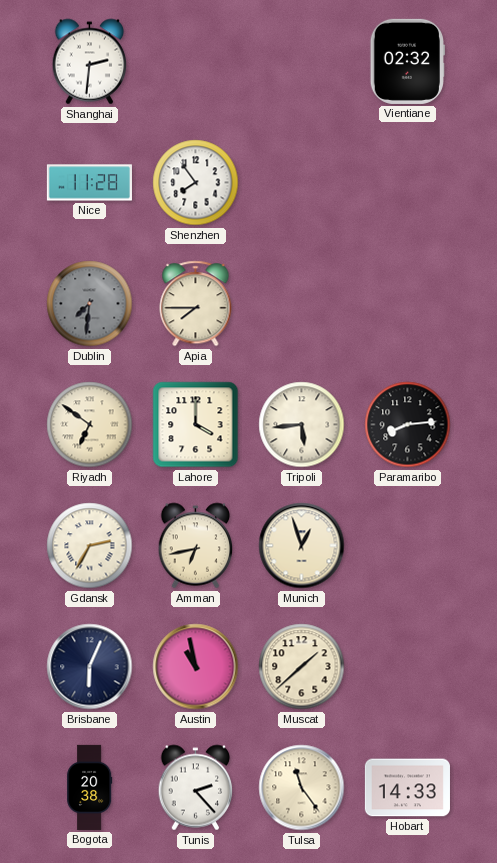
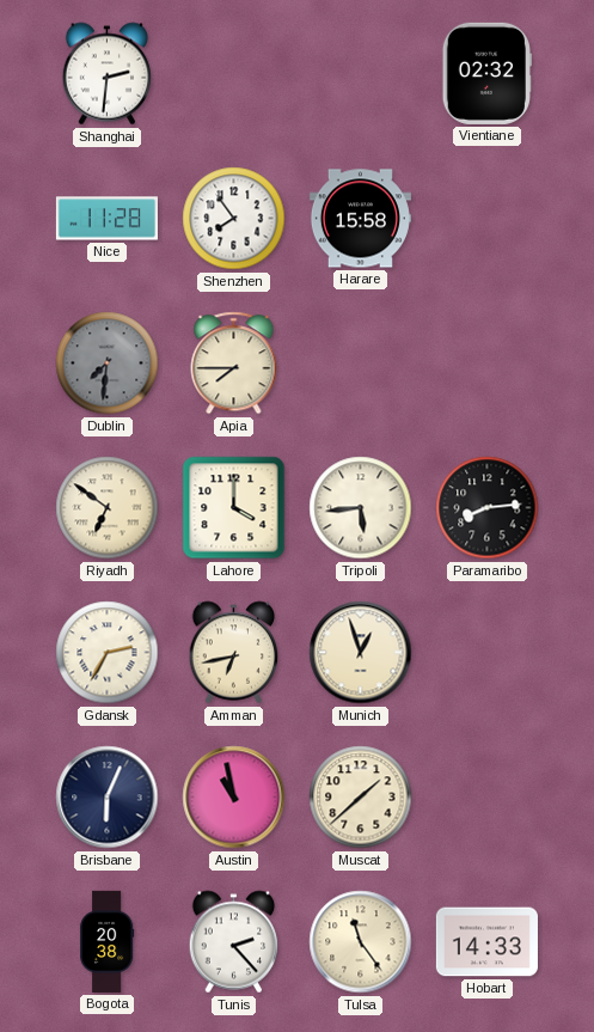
Harare: none -> 15:58
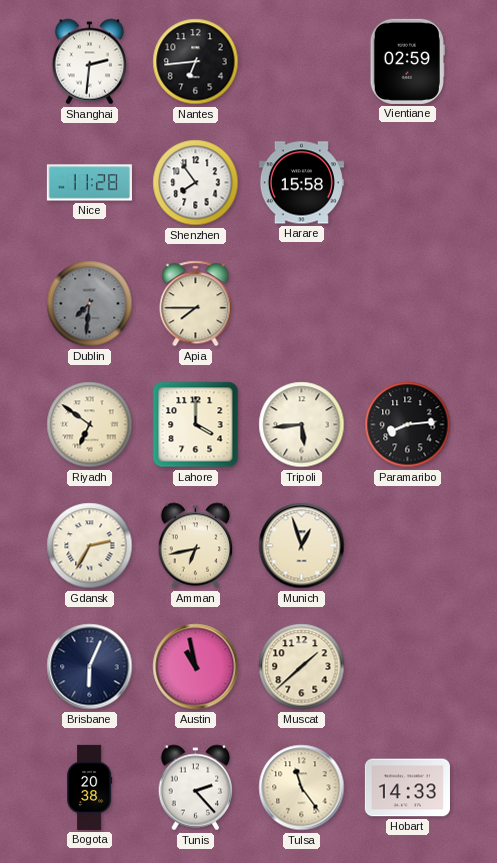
Nantes: none -> 6:44
Vientiane: 02:32 -> 02:59
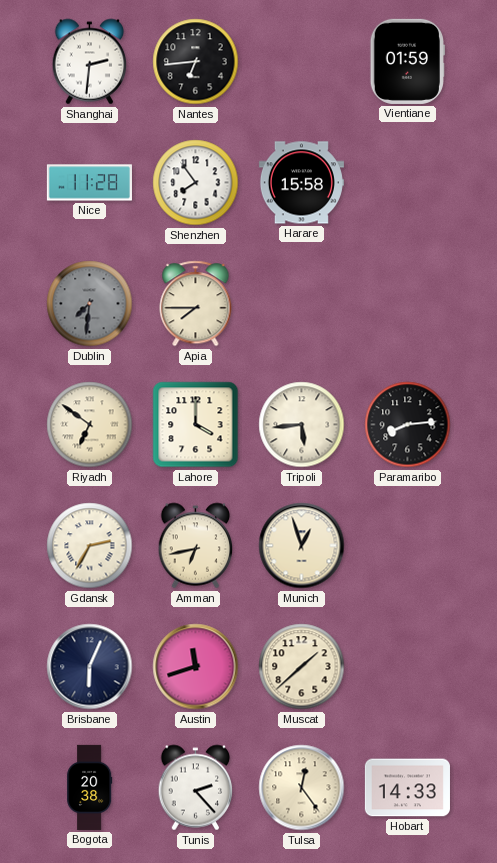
Vientiane: 02:59 -> 01:59
Austin: 10:58 -> 11:42
Tulsa: 11:24 -> 12:24
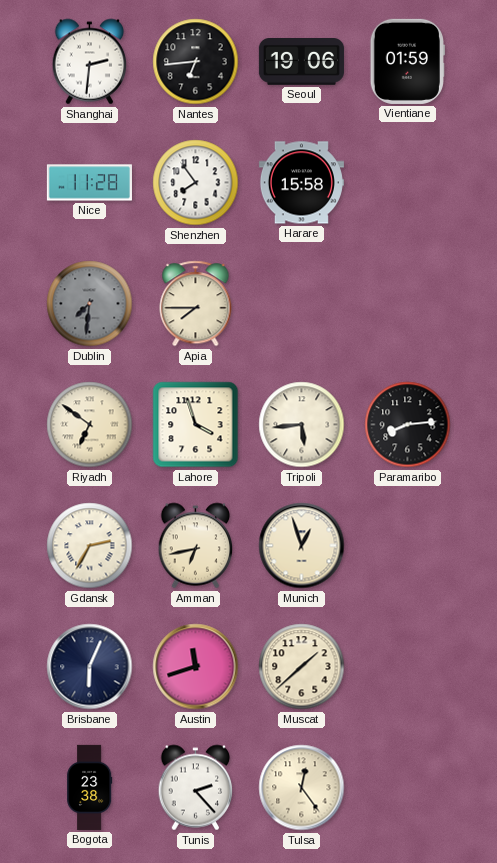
Seoul: none -> 19:06
Lahore: 4:00 -> 3:57
Bogota: 20:38 -> 23:38
Hobart: 14:33 -> none
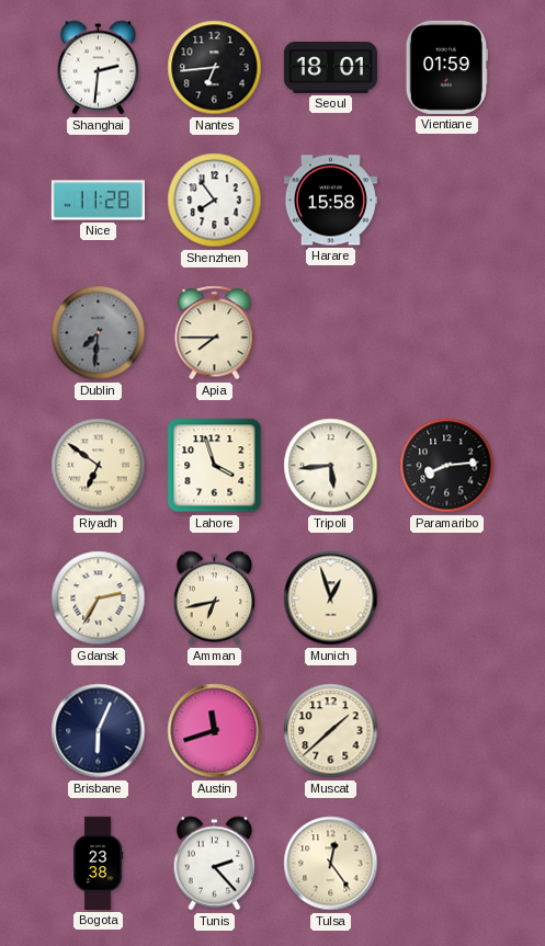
Seoul: 19:06 -> 18:01
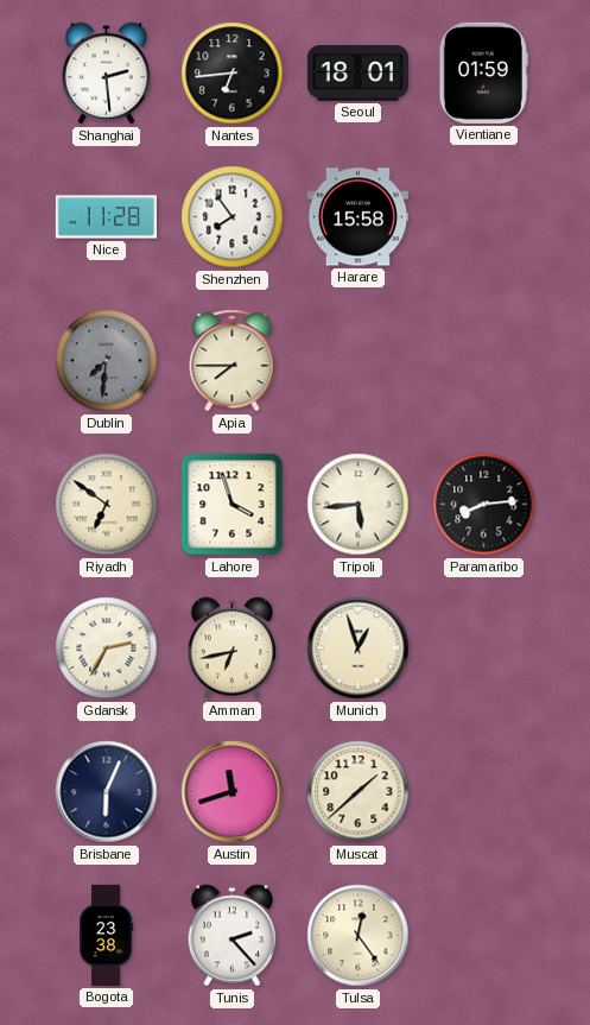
Shanghai: 2:31 -> 2:29
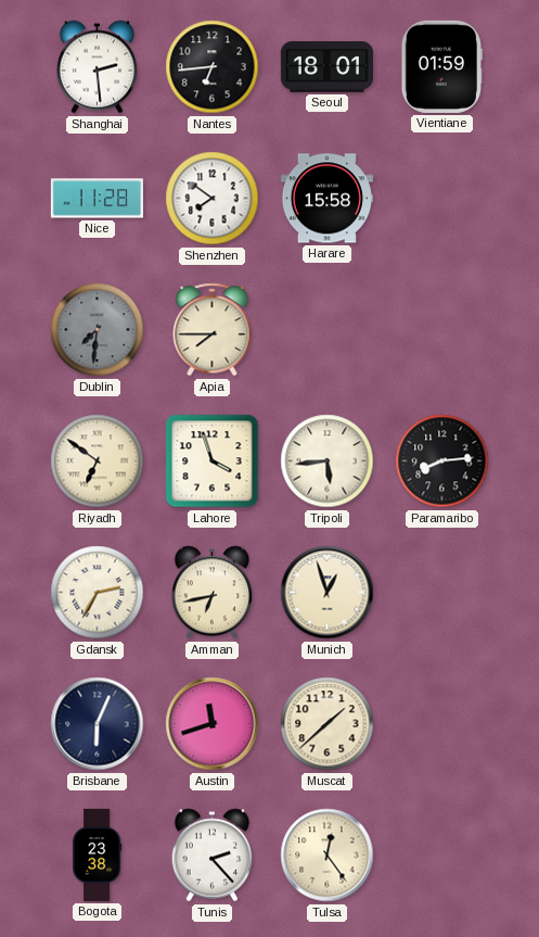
Shenzhen: 7:54 -> 7:51
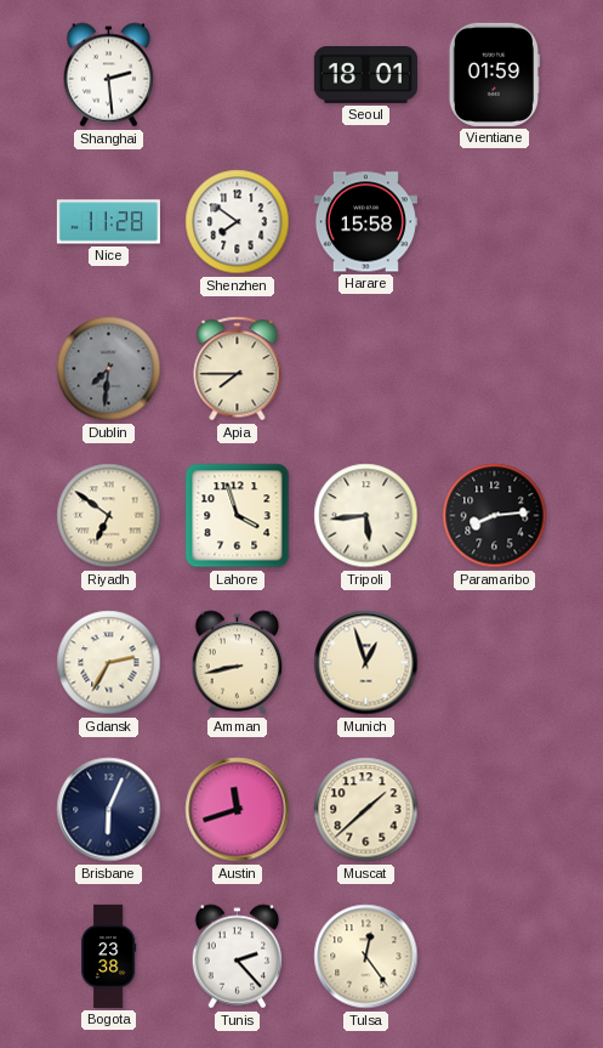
Nantes: 6:44 -> none
Amman: 6:43 -> 8:43
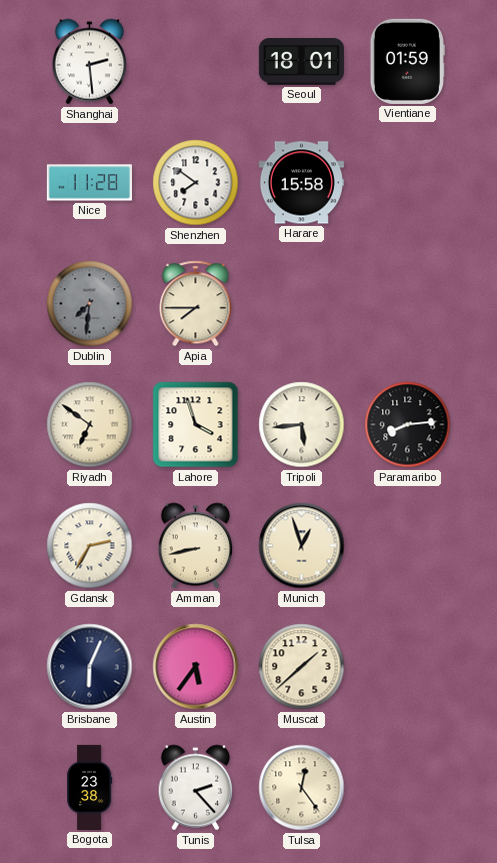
Austin: 11:42 -> 5:36
